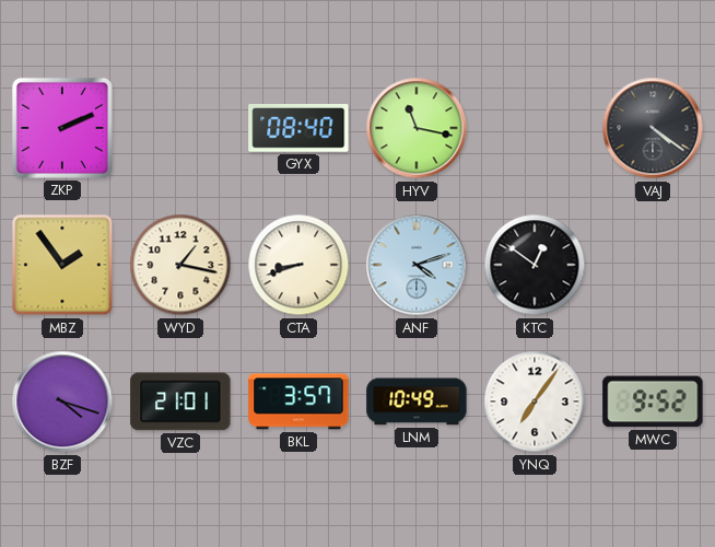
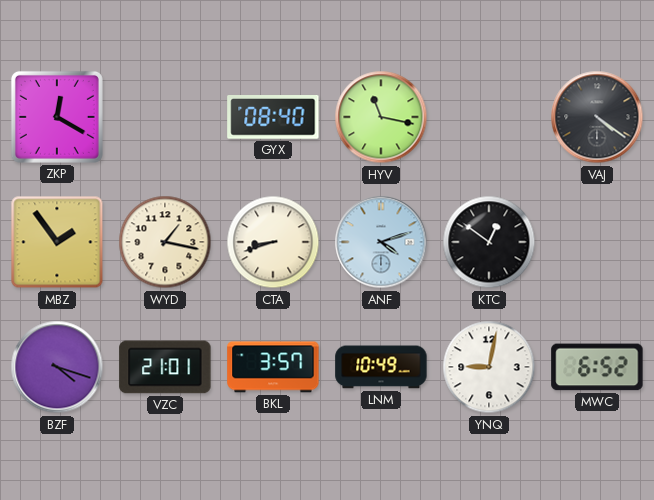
ZKP: 2:11 -> 12:20
YNQ: 7:06 -> 9:02
MWC: 9:52 -> 6:52
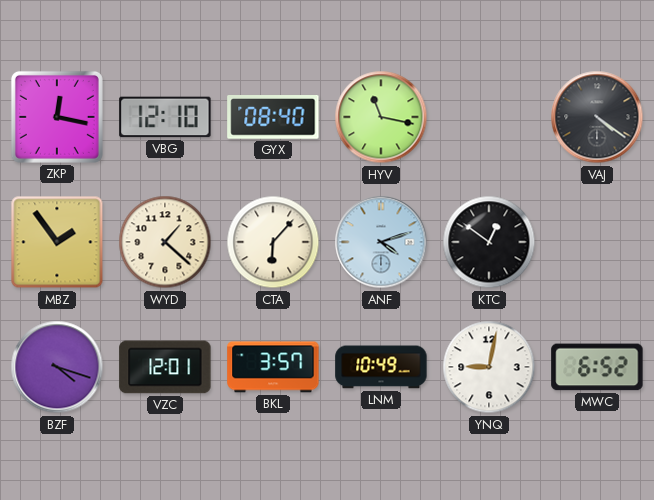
ZKP: 12:20 -> 12:17
VBG: none -> 12:10
WYD: 1:17 -> 1:22
CTA: 8:42 -> 6:07
VZC: 21:01 -> 12:01
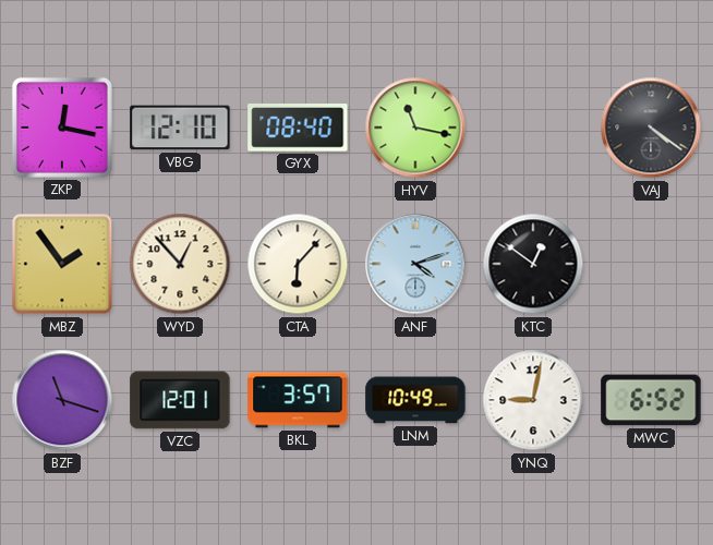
WYD: 1:22 -> 12:53
BZF: 4:18 -> 11:18
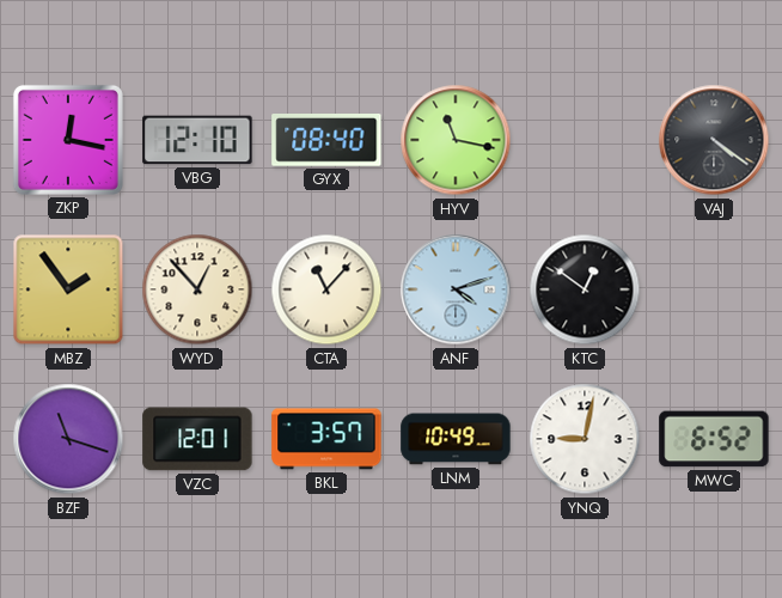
CTA: 6:07 -> 11:07
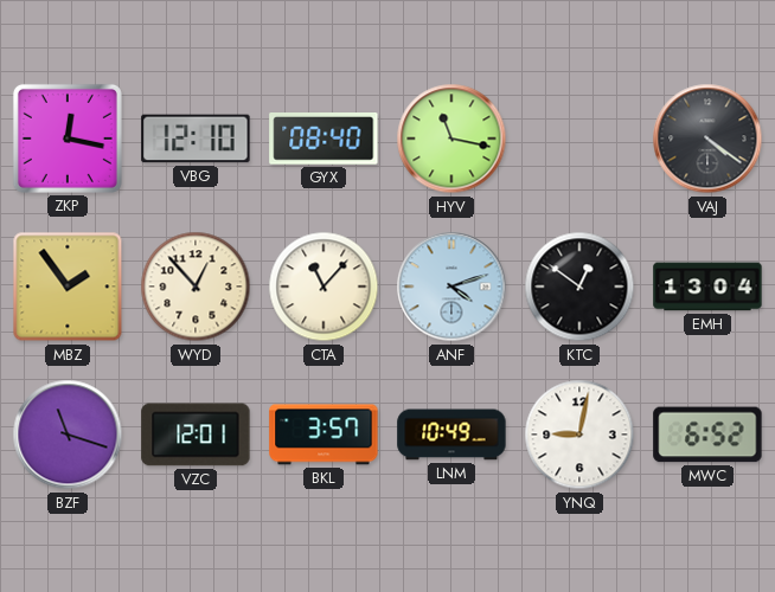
EMH: none -> 13:04
